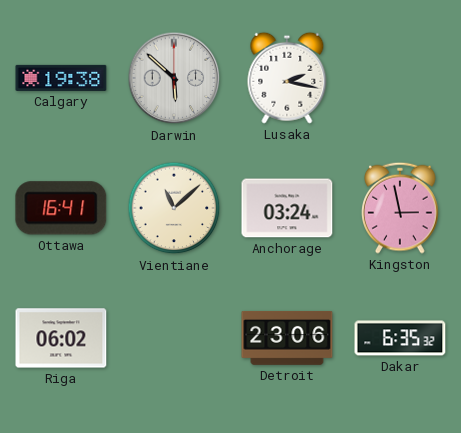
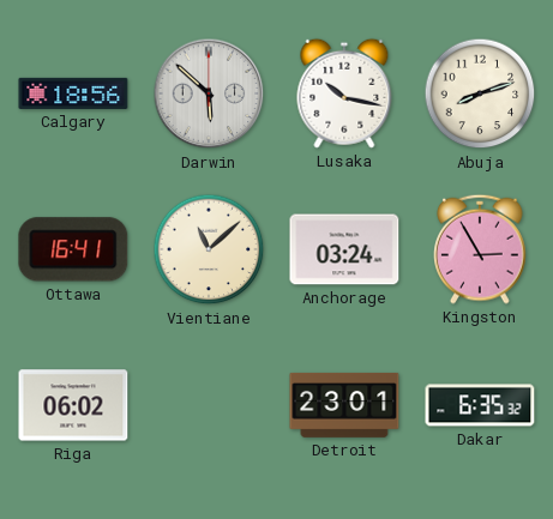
Calgary: 19:38 -> 18:56
Lusaka: 2:17 -> 10:17
Abuja: none -> 8:12
Kingston: 2:58 -> 2:55
Detroit: 23:06 -> 23:01
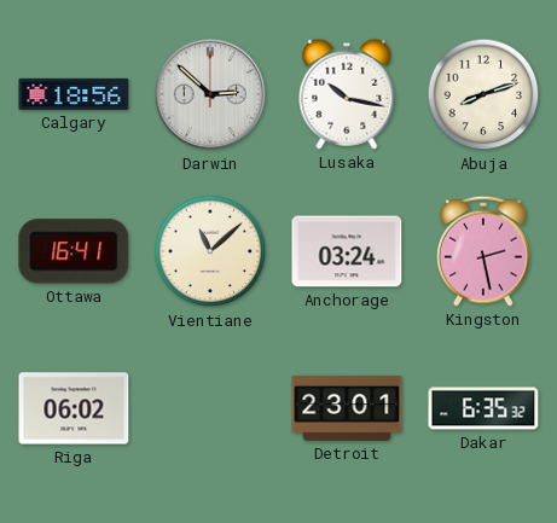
Darwin: 5:52 -> 2:52
Kingston: 2:55 -> 2:28
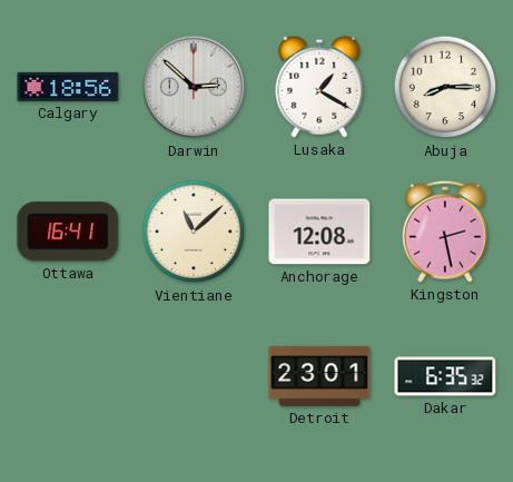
Lusaka: 10:17 -> 1:20
Abuja: 8:12 -> 8:15
Anchorage: 03:24 -> 12:08
Riga: 06:02 -> none
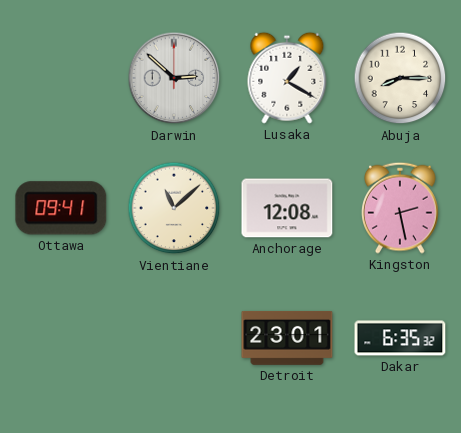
Calgary: 18:56 -> none
Ottawa: 16:41 -> 09:41
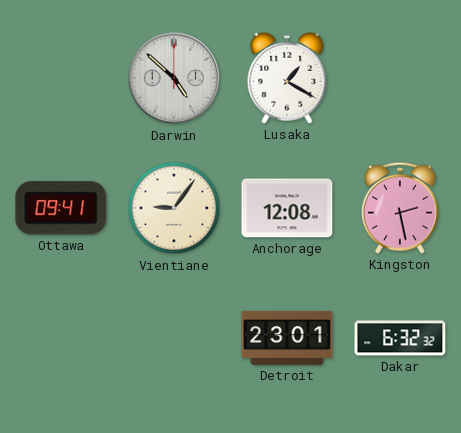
Darwin: 2:52 -> 4:52
Abuja: 8:15 -> none
Vientiane: 11:08 -> 9:06
Dakar: 6:35 -> 6:32
